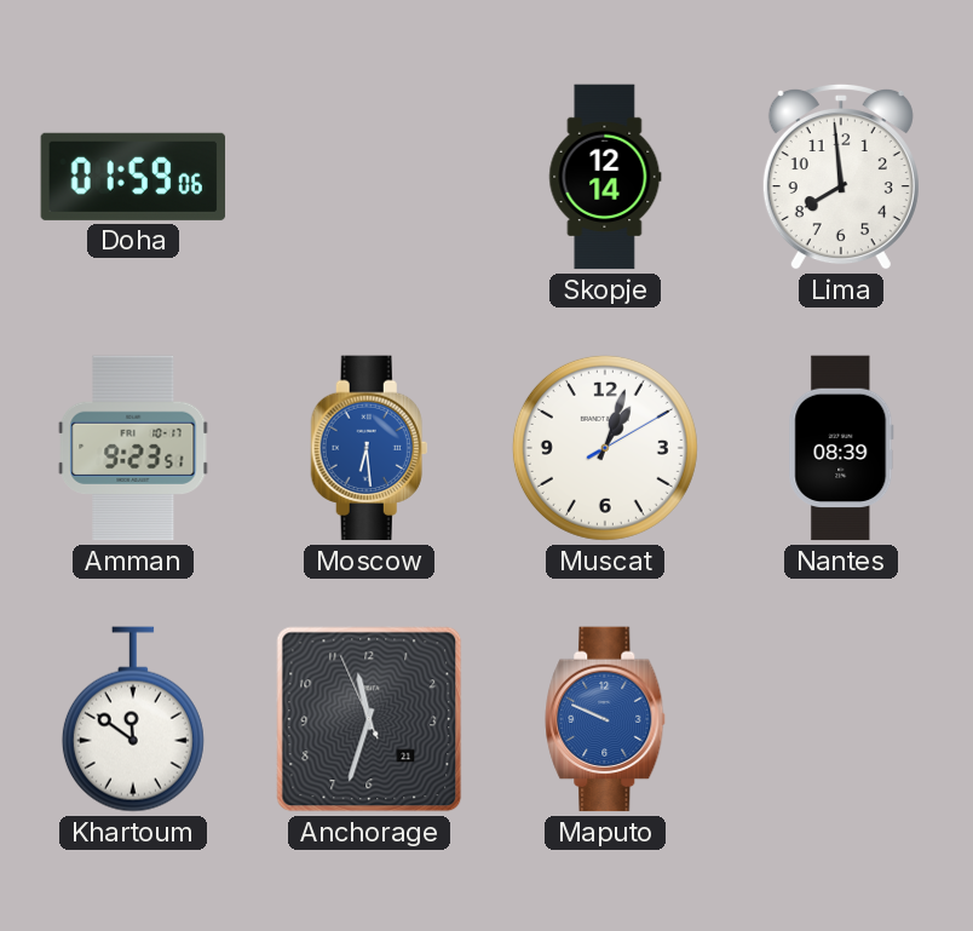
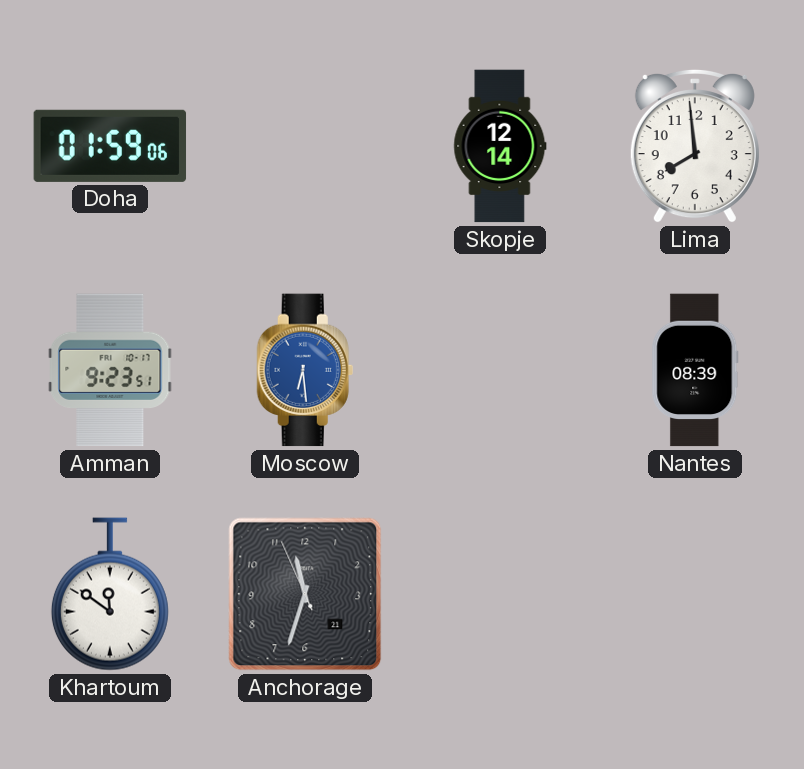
Muscat: 1:03 -> none
Maputo: 9:49 -> none
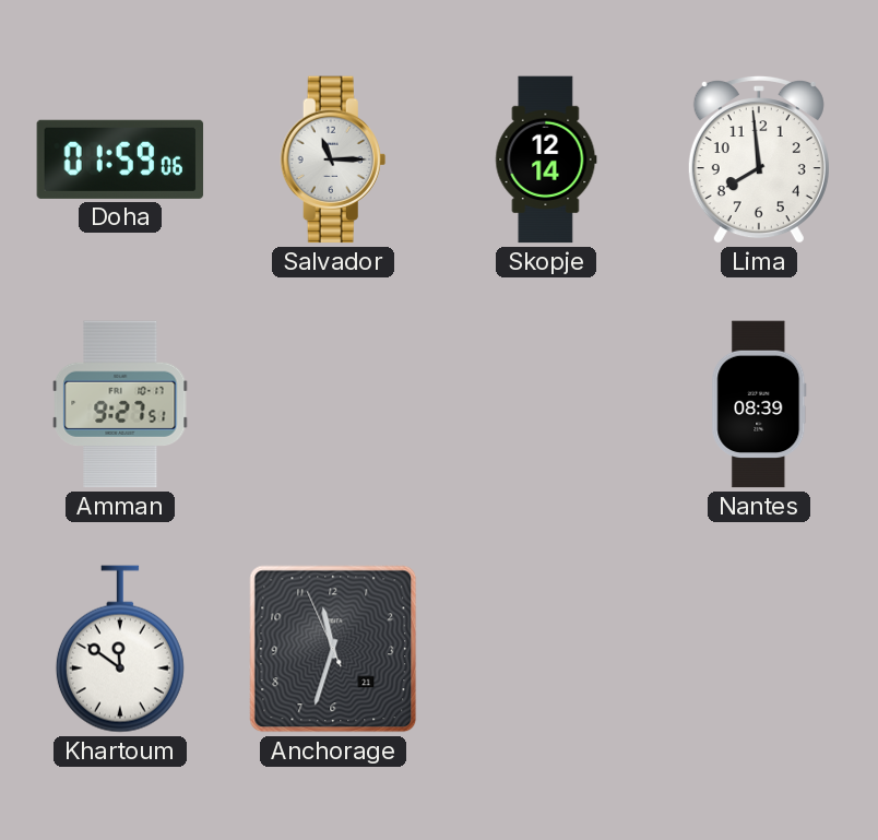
Salvador: none -> 11:15
Amman: 9:23 -> 9:27
Moscow: 6:29 -> none
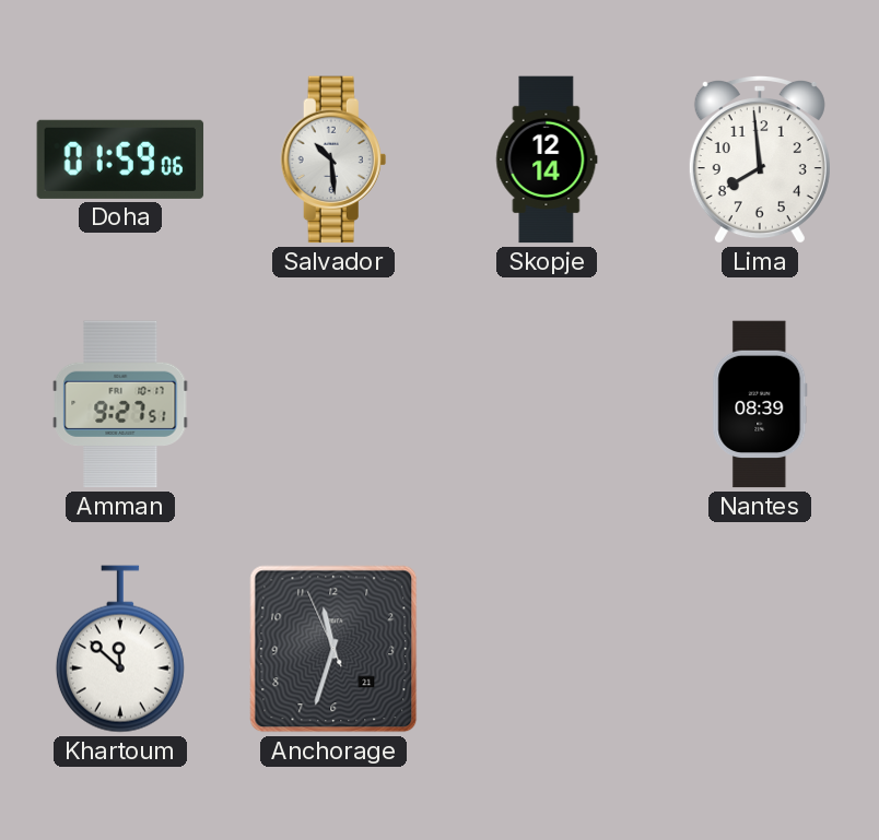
Salvador: 11:15 -> 10:29
Khartoum: 11:51 -> 11:52
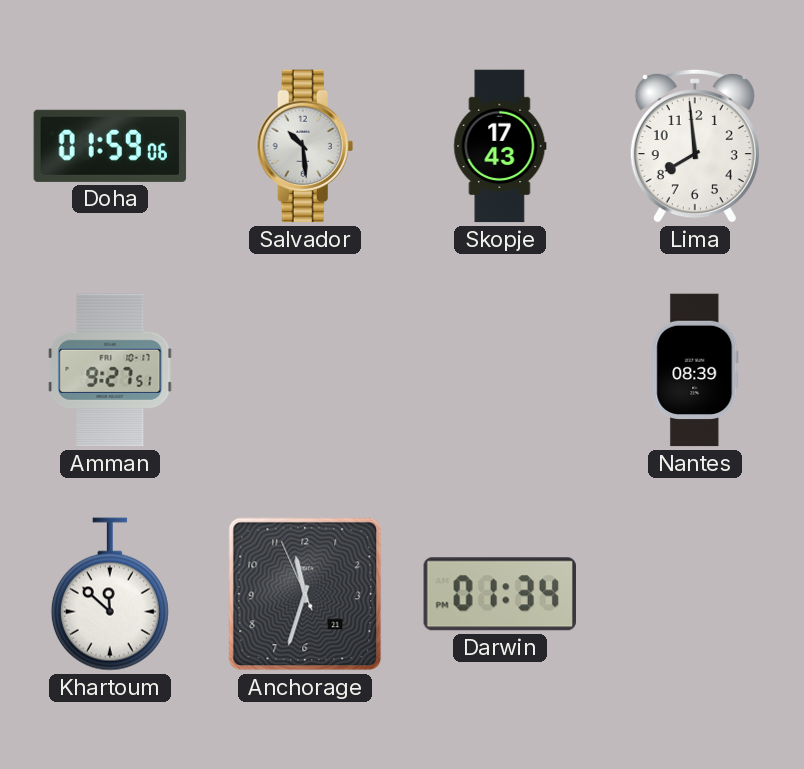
Skopje: 12:14 -> 17:43
Darwin: none -> 01:34
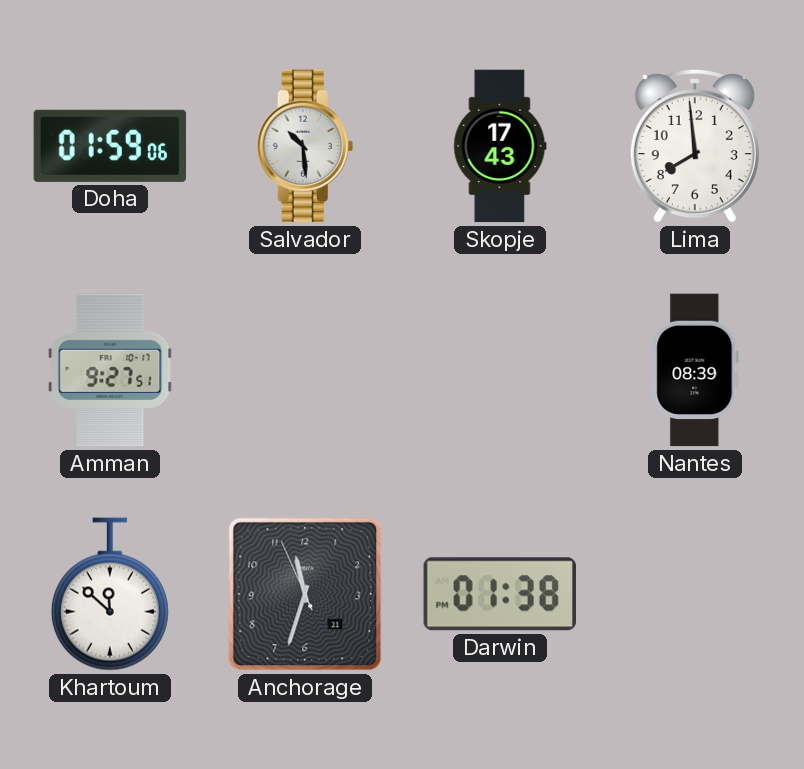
Darwin: 01:34 -> 01:38
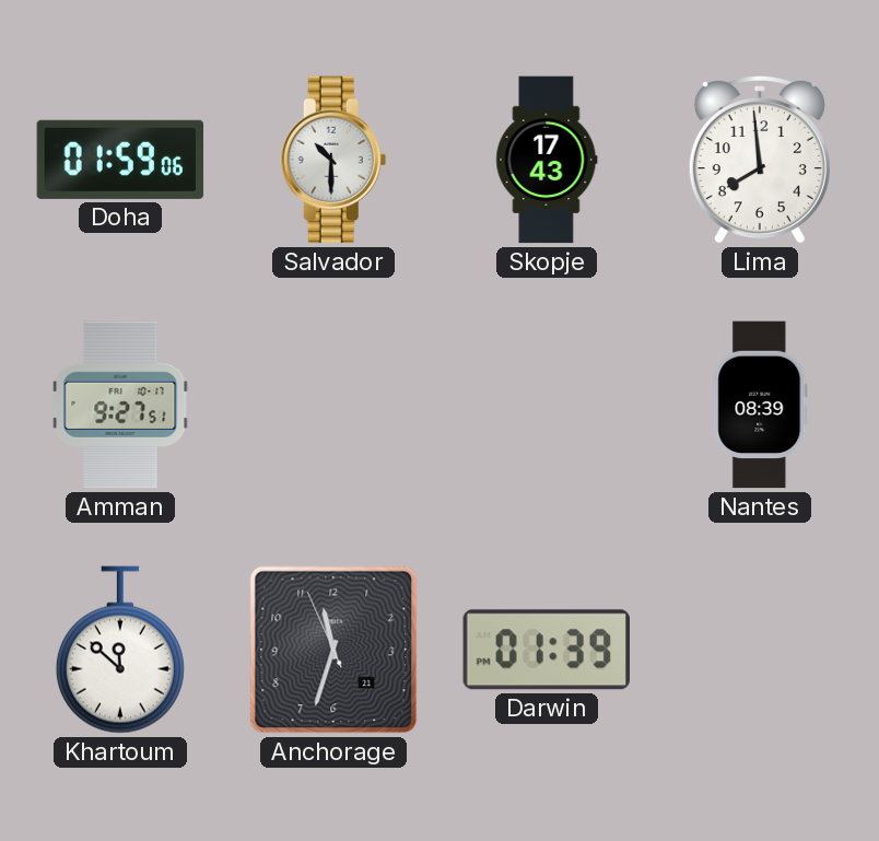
Salvador: 10:29 -> 10:30
Darwin: 01:38 -> 01:39
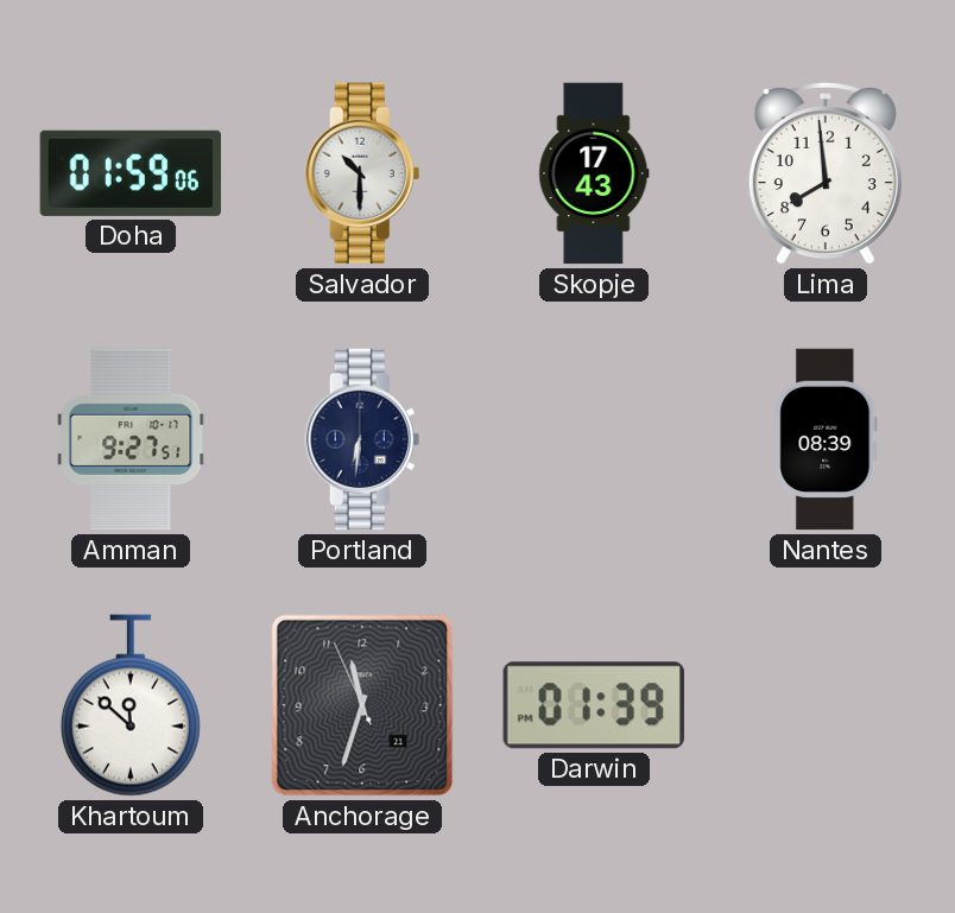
Portland: none -> 6:31
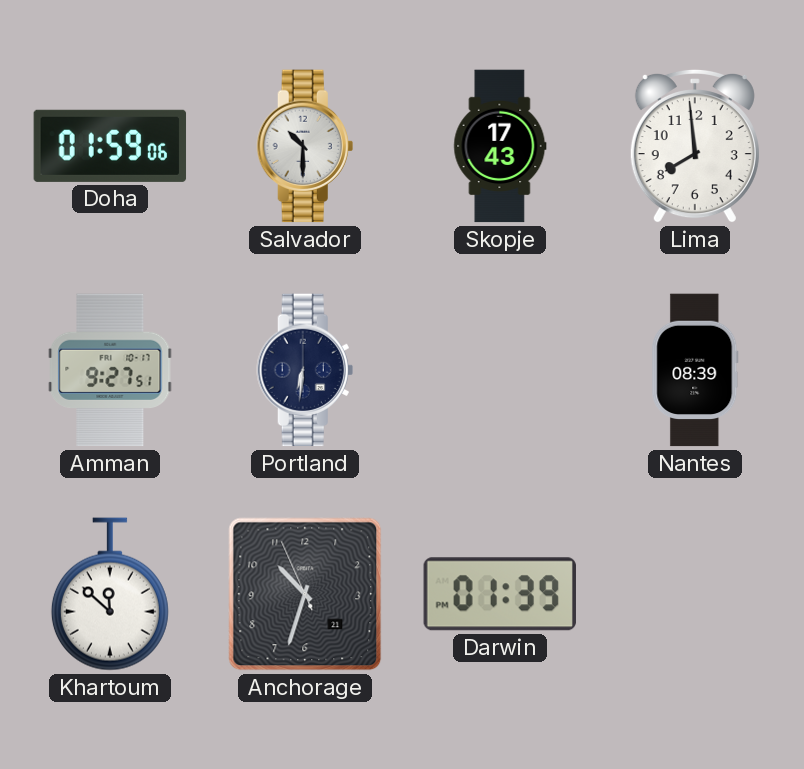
Anchorage: 11:32 -> 10:32
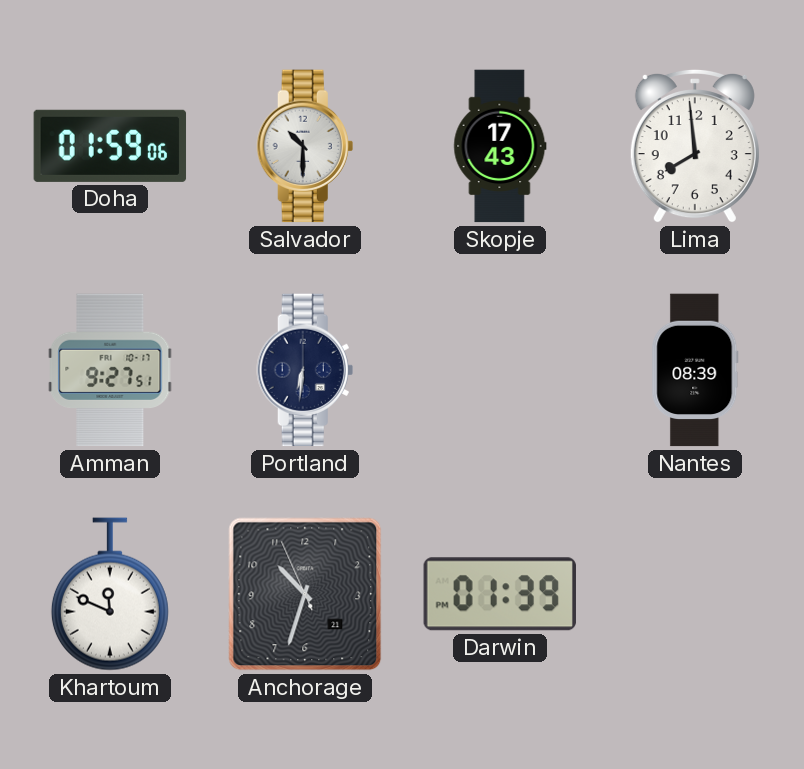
Khartoum: 11:52 -> 11:49
